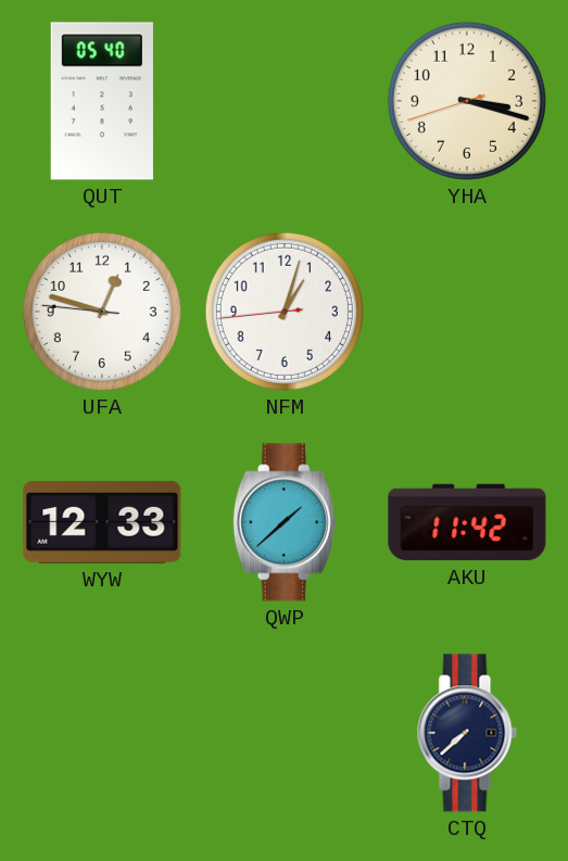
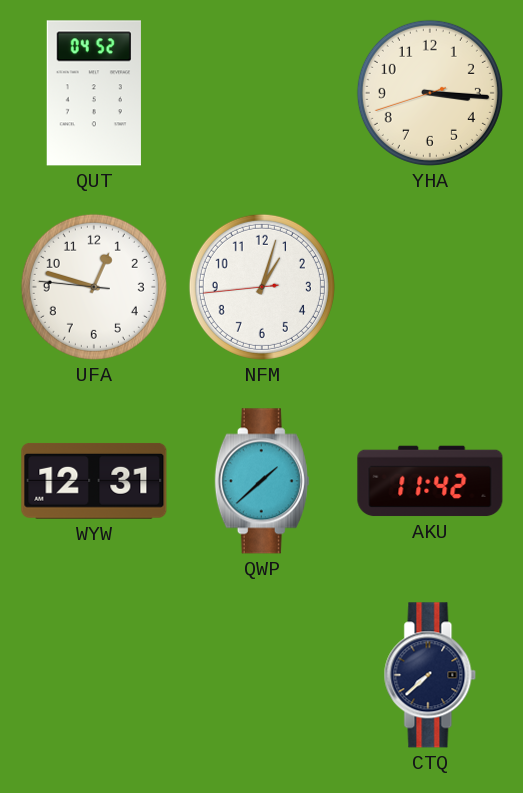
QUT: 05:40 -> 04:52
YHA: 3:17 -> 3:15
WYW: 12:33 -> 12:31
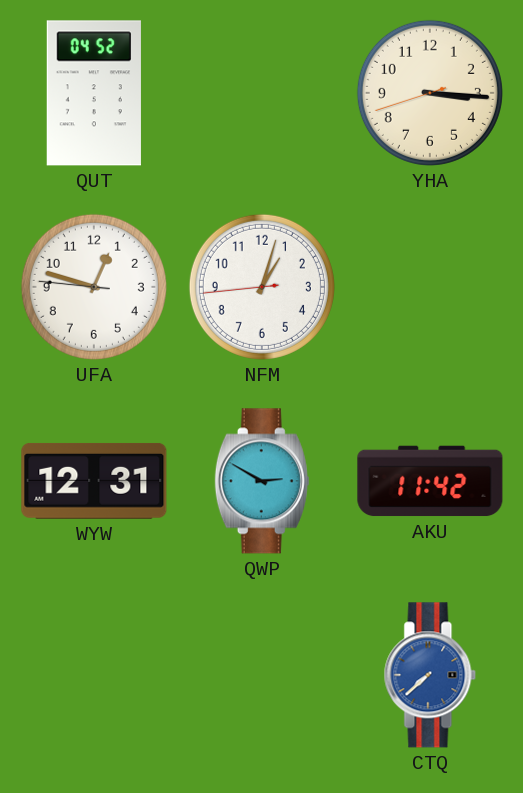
QWP: 1:38 -> 2:50
CTQ dial: navy -> blue
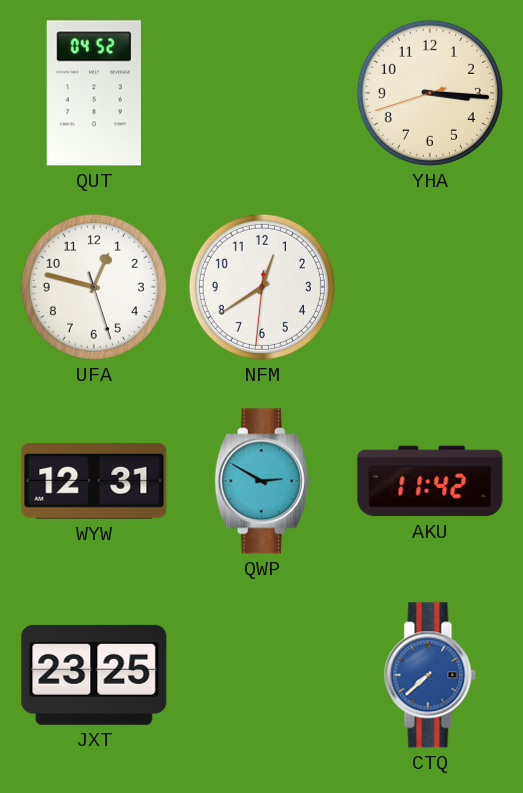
UFA: 12:47:46 -> 12:47:27
NFM: 1:02 -> 12:39
JXT: none -> 23:25
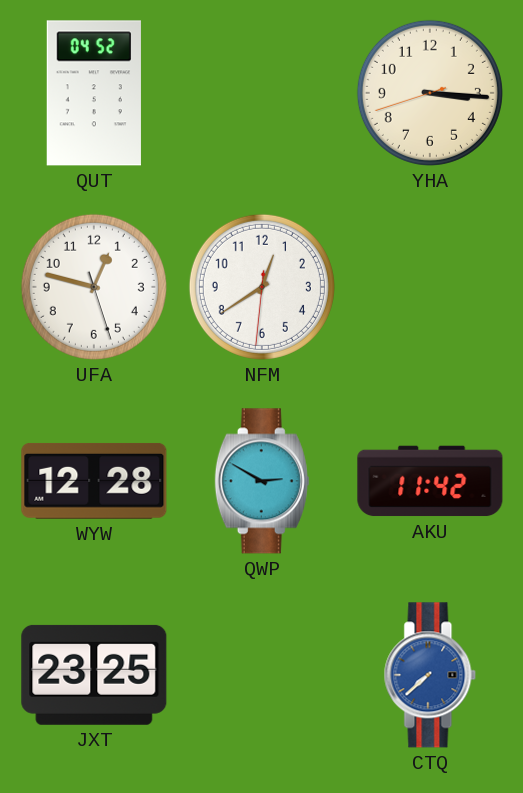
WYW: 12:31 -> 12:28
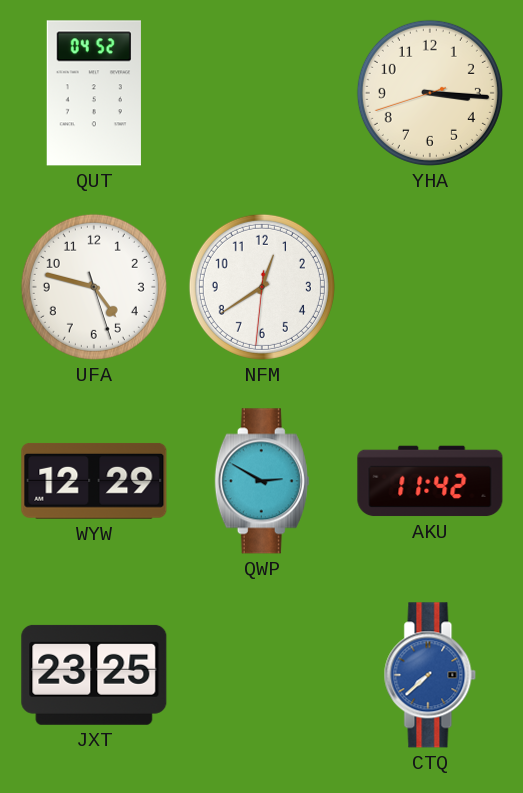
UFA: 12:47 -> 4:47
WYW: 12:28 -> 12:29
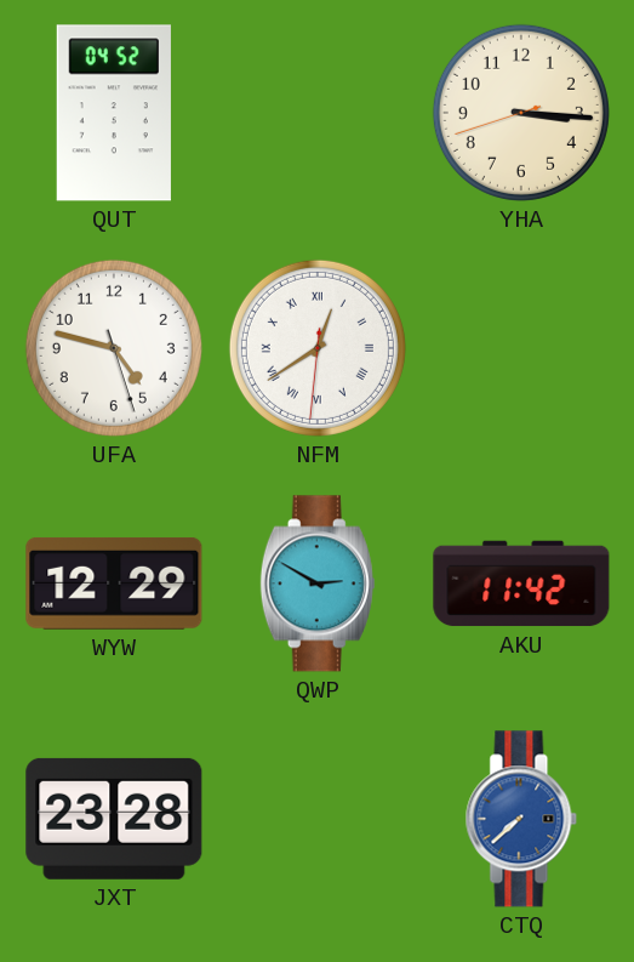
NFM numerals: Arabic -> Roman
JXT: 23:25 -> 23:28
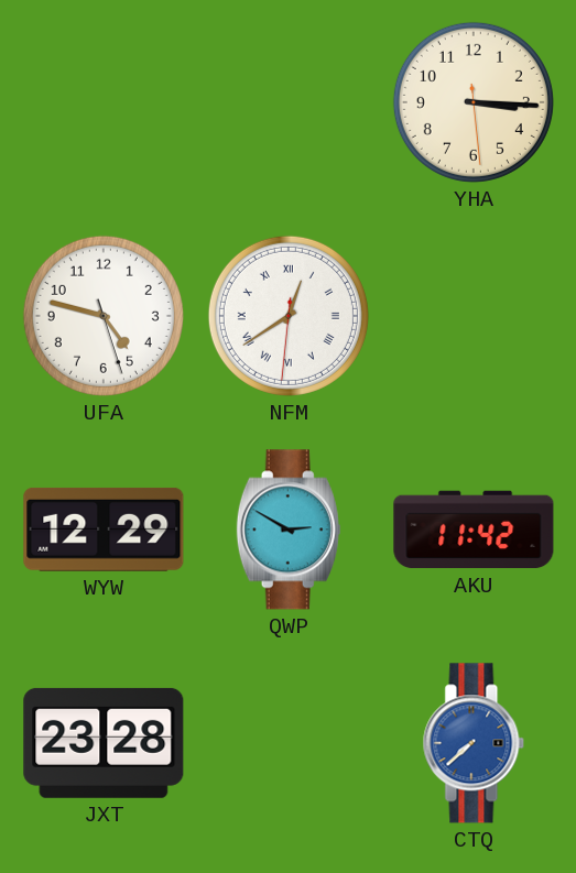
QUT: 04:52 -> none
YHA: 3:15:42 -> 3:15:29
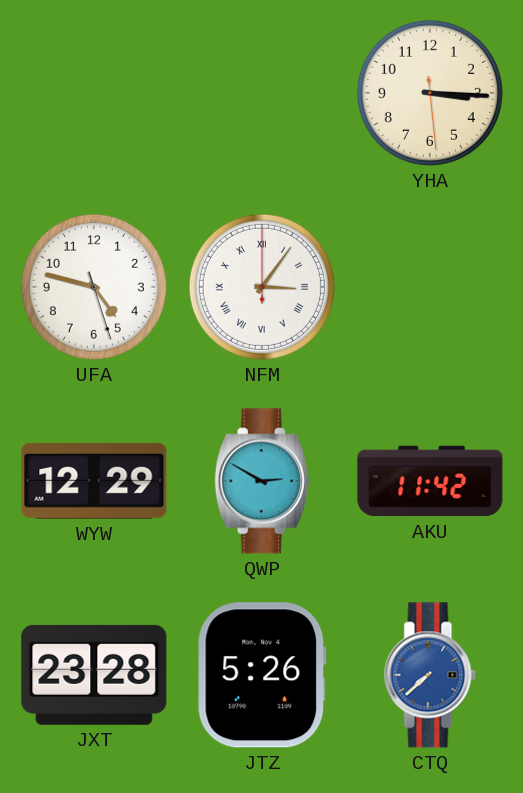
NFM: 12:39 -> 3:06
JTZ: none -> 5:26
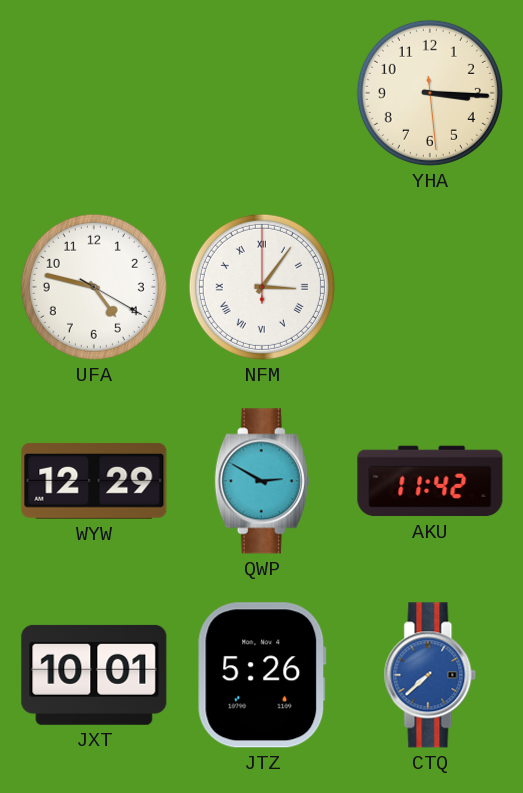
UFA: 4:47:27 -> 4:47:20
JXT: 23:28 -> 10:01
